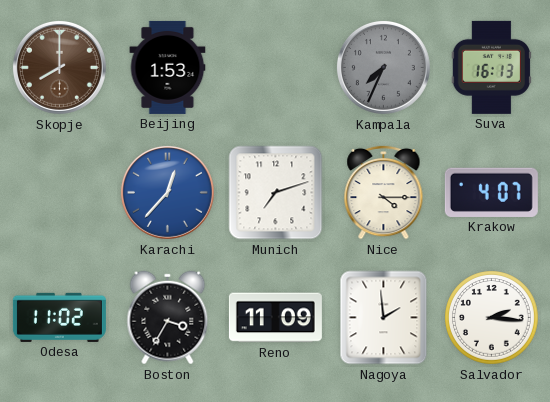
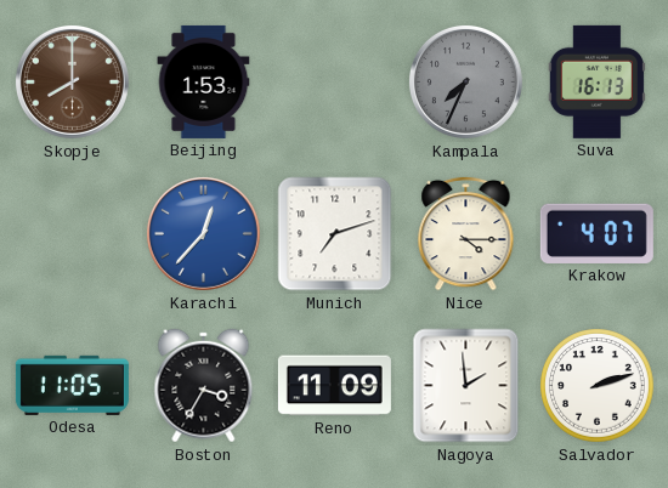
Odesa: 11:02 -> 11:05
Salvador: 2:16 -> 2:12
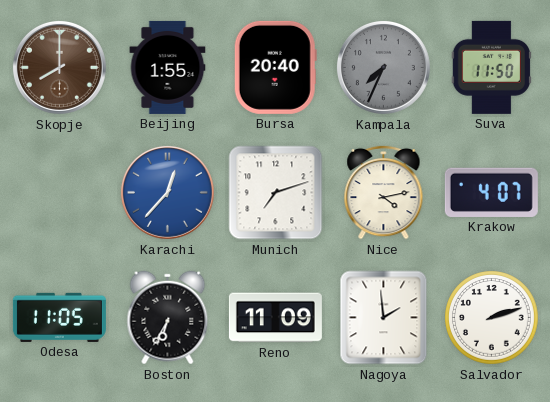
Beijing: 1:53 -> 1:55
Bursa: none -> 20:40
Suva: 16:13 -> 11:50
Nice: 4:15 -> 4:13
Boston: 3:35 -> 6:35
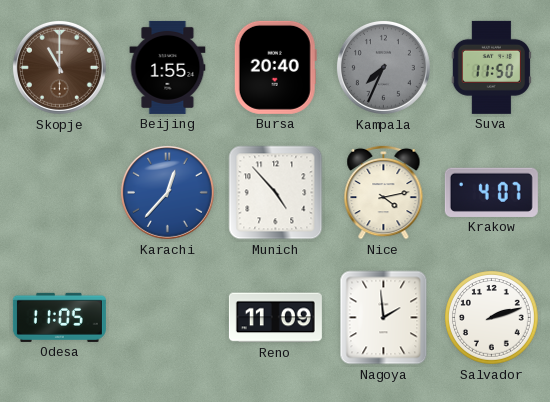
Skopje: 8:00 -> 11:00
Munich: 7:12 -> 4:53
Boston: 6:35 -> none
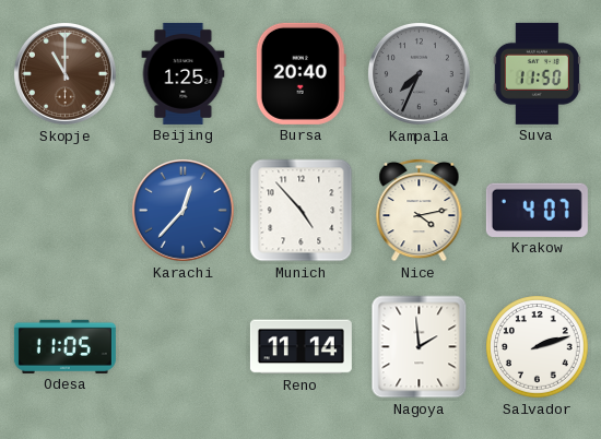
Beijing: 1:55 -> 1:25
Reno: 11:09 -> 11:14
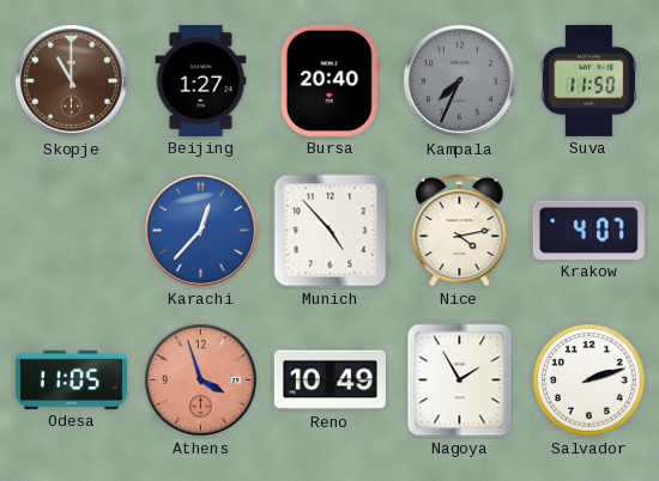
Beijing: 1:25 -> 1:27
Athens: none -> 3:57
Reno: 11:14 -> 10:49
Nagoya: 1:59 -> 1:55
